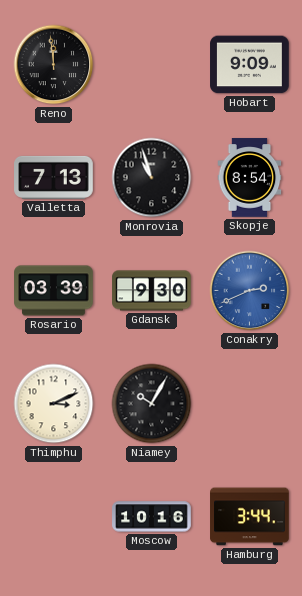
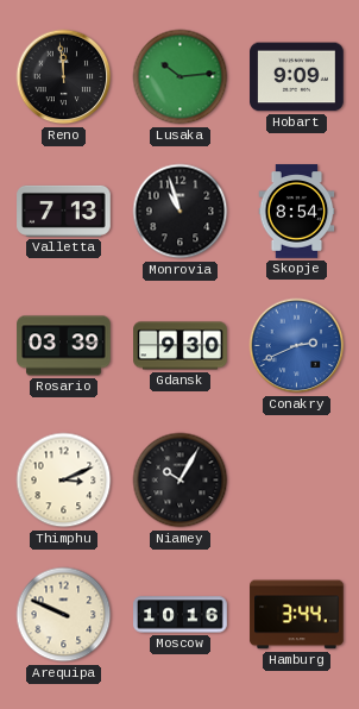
Lusaka: none -> 10:14
Arequipa: none -> 9:49
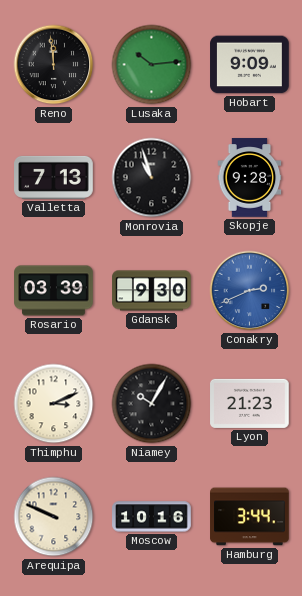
Skopje: 8:54 -> 9:28
Lyon: none -> 21:23
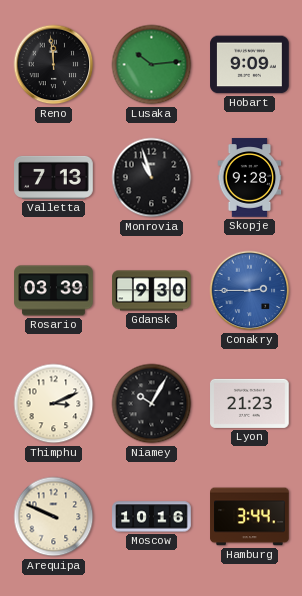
Conakry: 2:41 -> 2:45
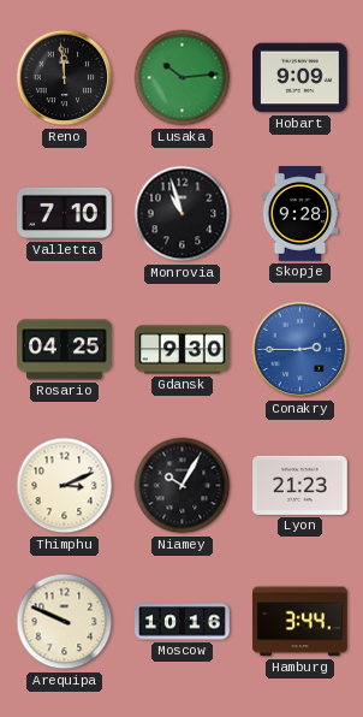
Valletta: 7:13 -> 7:10
Rosario: 03:39 -> 04:25
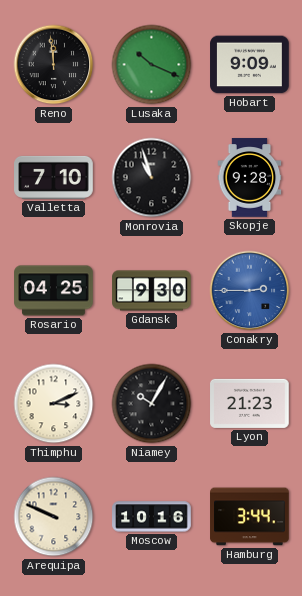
Lusaka: 10:14 -> 10:19
